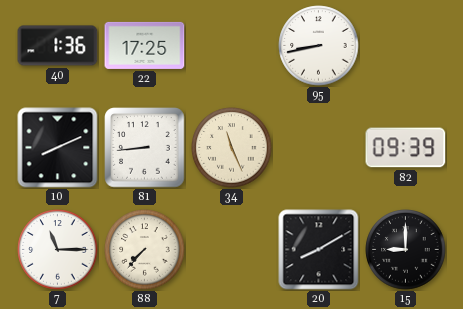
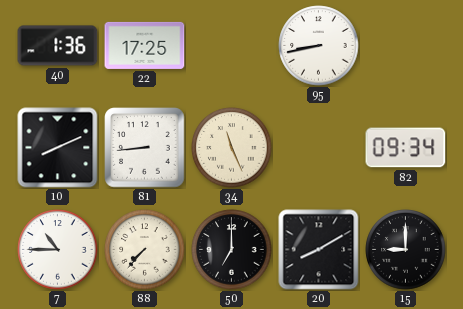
82: 09:39 -> 09:34
7: 11:15 -> 10:45
50: none -> 7:00
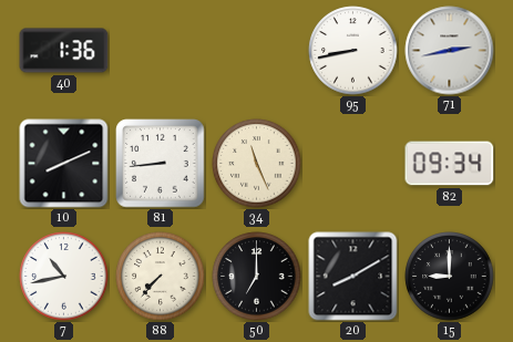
22: 17:25 -> none
71: none -> 2:43
7: 10:45 -> 10:43
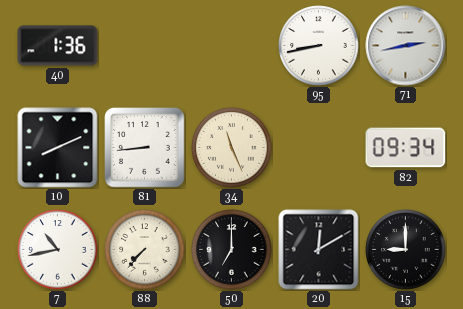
20: 8:10 -> 12:10
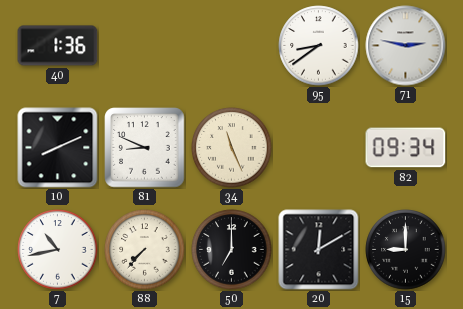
95: 8:43 -> 8:39
71: 2:43 -> 2:47
81: 8:44 -> 8:49
